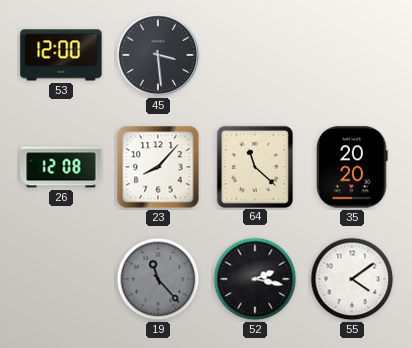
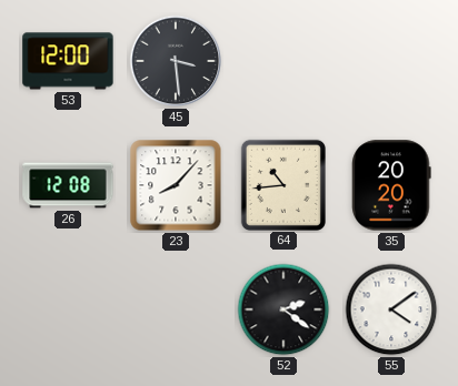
64: 11:22 -> 10:44
19: 11:23 -> none
52: 2:17 -> 2:21
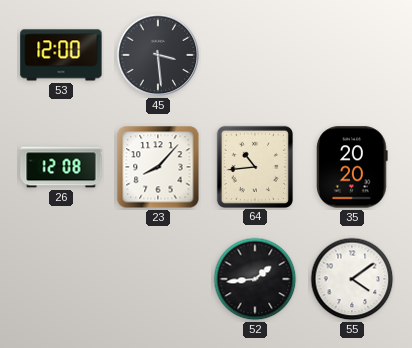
52: 2:21 -> 1:44
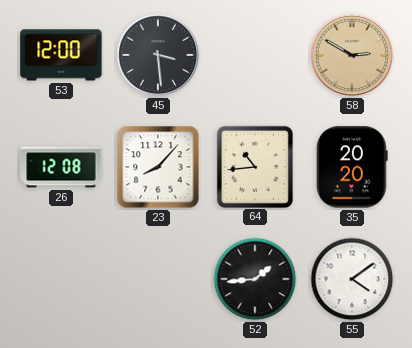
58: none -> 2:50
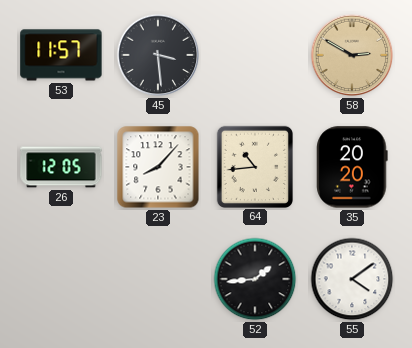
53: 12:00 -> 11:57
26: 12:08 -> 12:05
